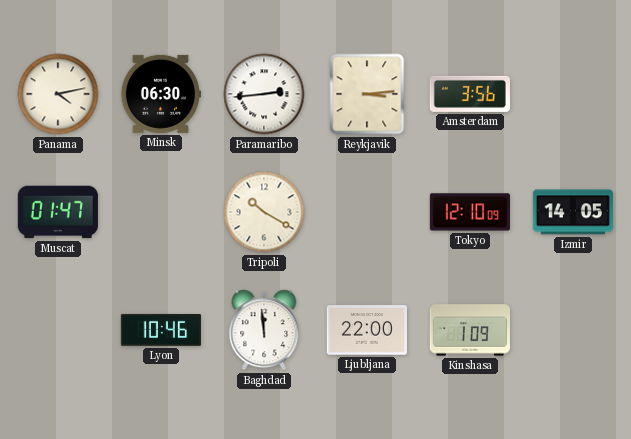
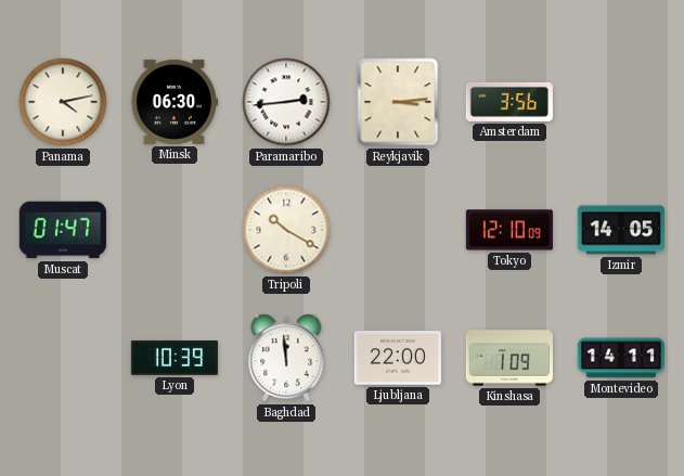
Lyon: 10:46 -> 10:39
Montevideo: none -> 14:11
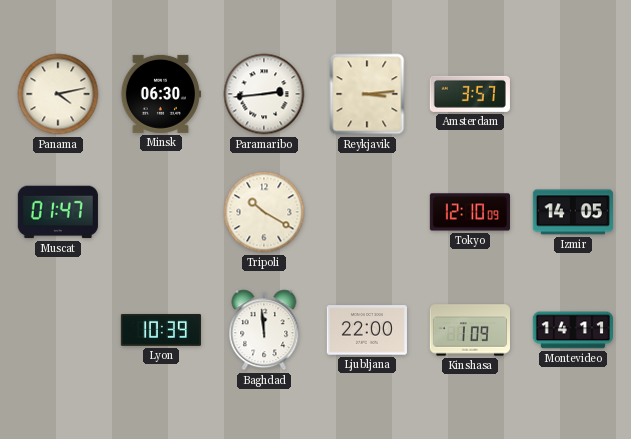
Amsterdam: 3:56 -> 3:57
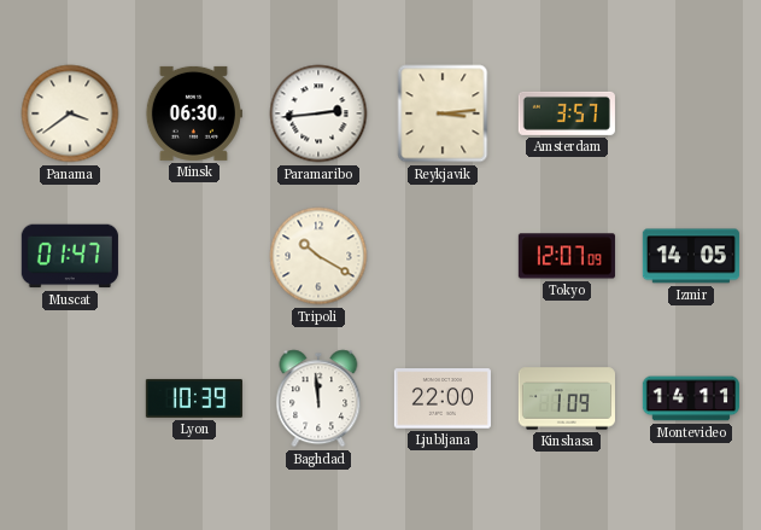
Panama: 4:13 -> 3:39
Tokyo: 12:10 -> 12:07
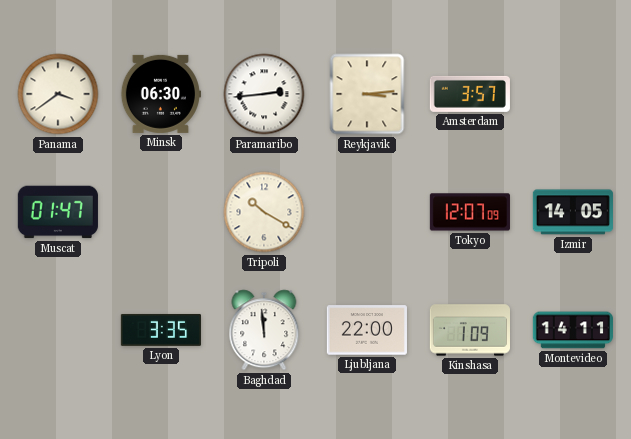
Lyon: 10:39 -> 3:35
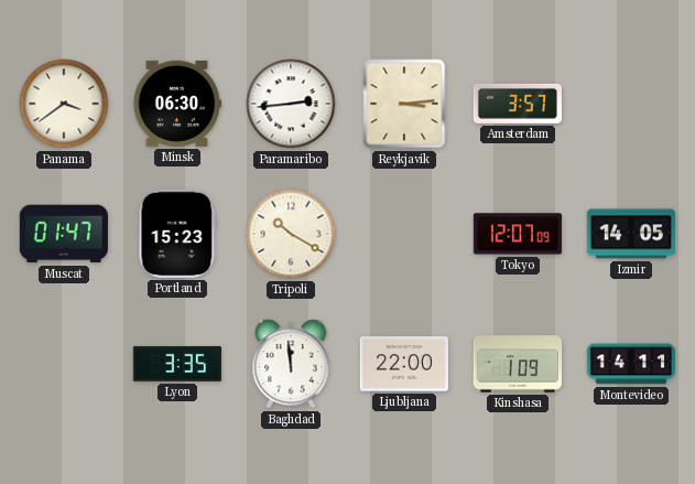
Portland: none -> 15:23
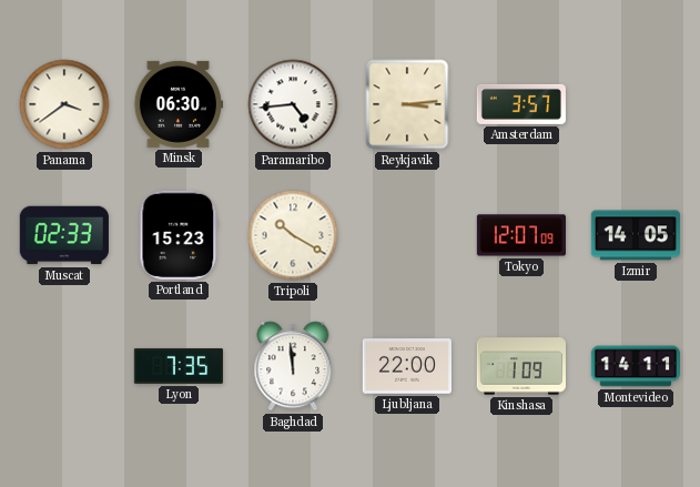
Paramaribo: 2:44 -> 4:44
Muscat: 01:47 -> 02:33
Lyon: 3:35 -> 7:35
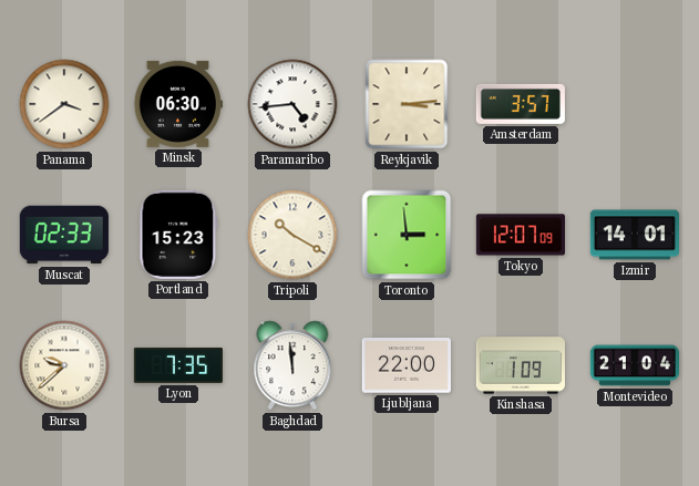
Toronto: none -> 2:59
Izmir: 14:05 -> 14:01
Bursa: none -> 9:38
Montevideo: 14:11 -> 21:04
